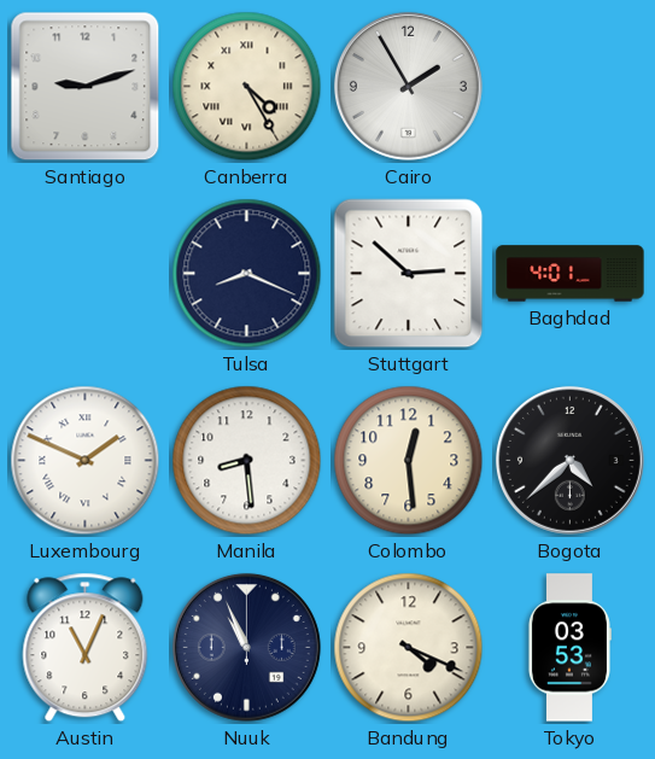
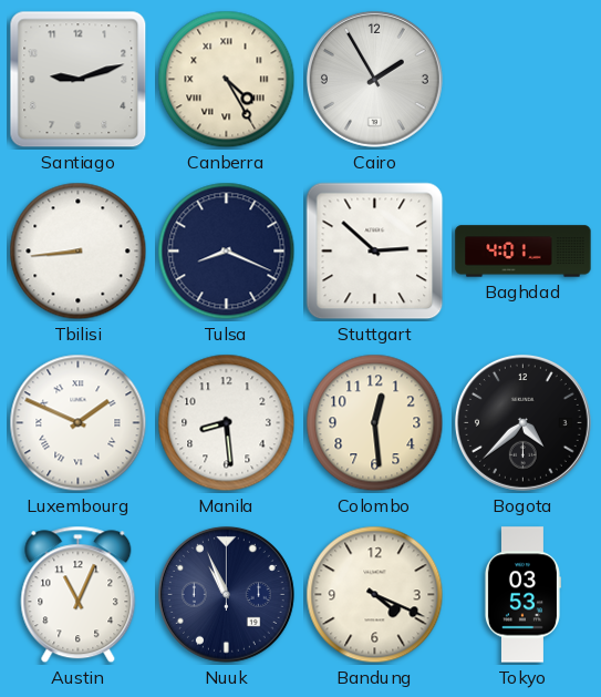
Tbilisi: none -> 8:44
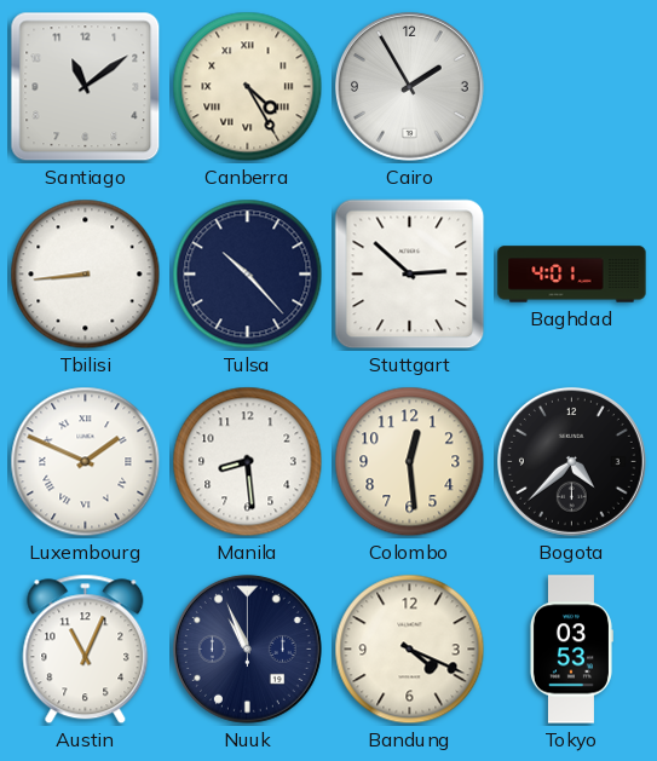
Santiago: 9:12 -> 11:09
Tulsa: 8:19 -> 10:23
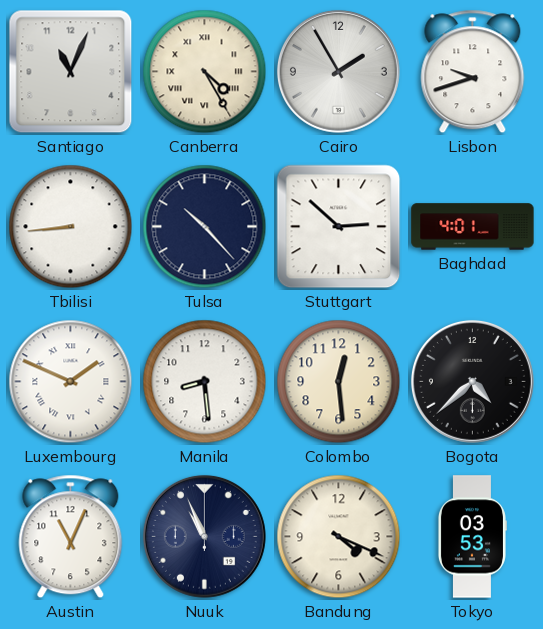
Santiago: 11:09 -> 11:04
Lisbon: none -> 9:42
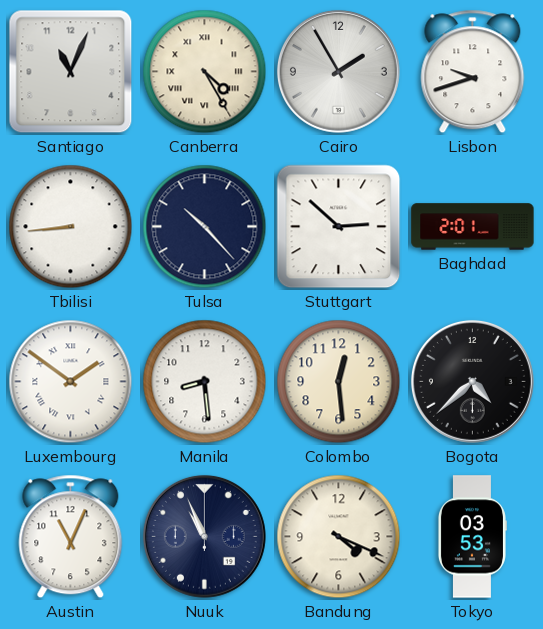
Baghdad: 4:01 -> 2:01
Luxembourg: 1:49 -> 1:51
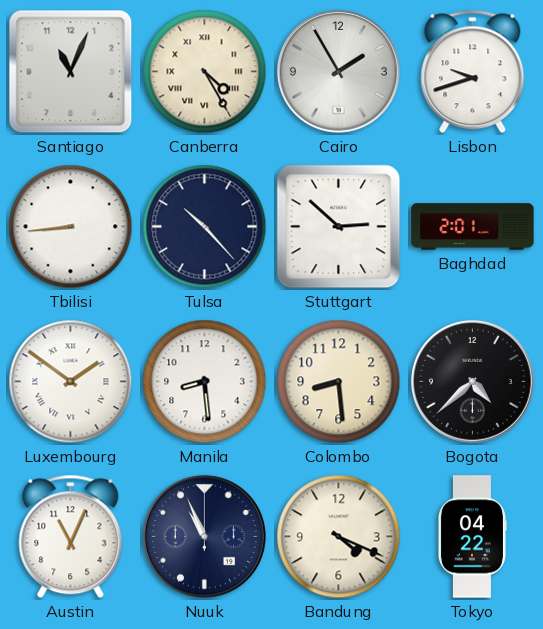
Colombo: 12:29 -> 8:29
Tokyo: 03:53 -> 04:22
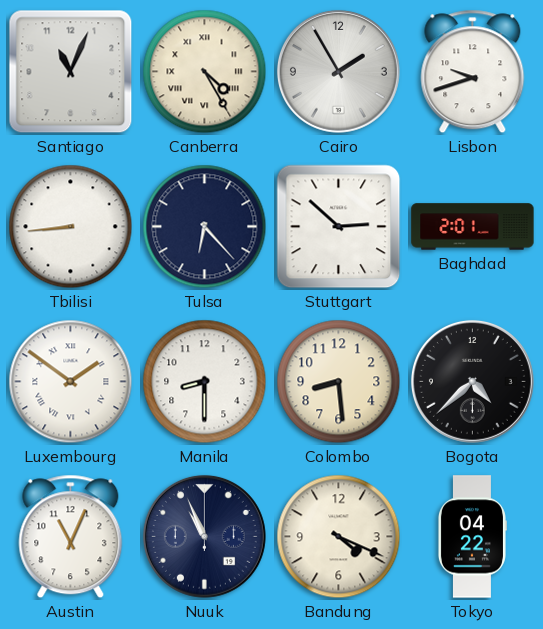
Tulsa: 10:23 -> 6:23
Manila: 8:29 -> 8:30
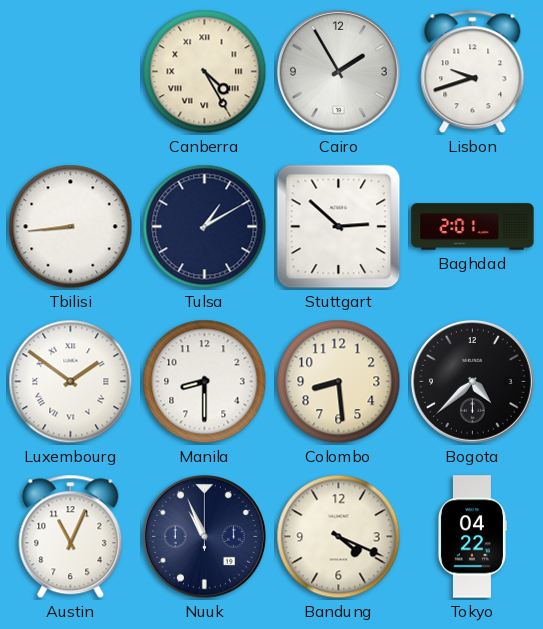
Santiago: 11:04 -> none
Tulsa: 6:23 -> 1:10
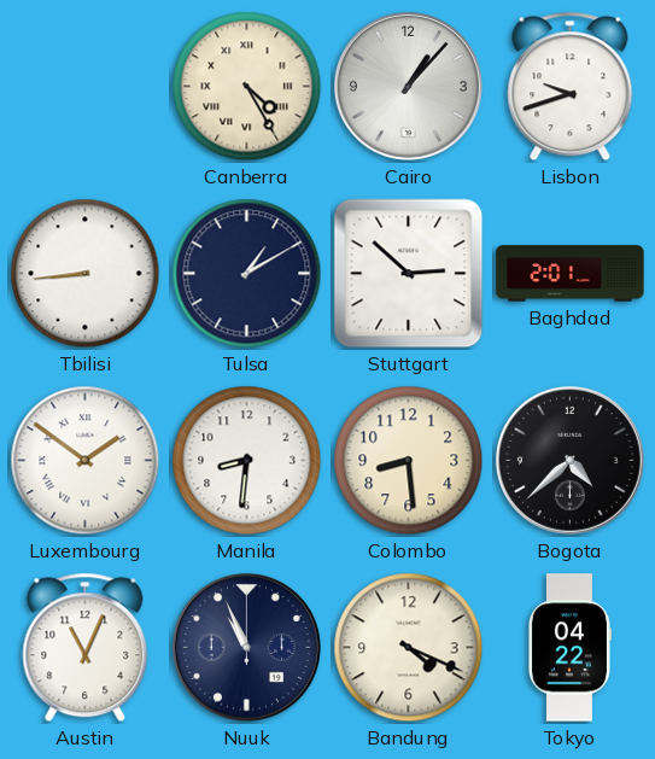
Cairo: 1:55 -> 1:07
Manila: 8:30 -> 8:31
